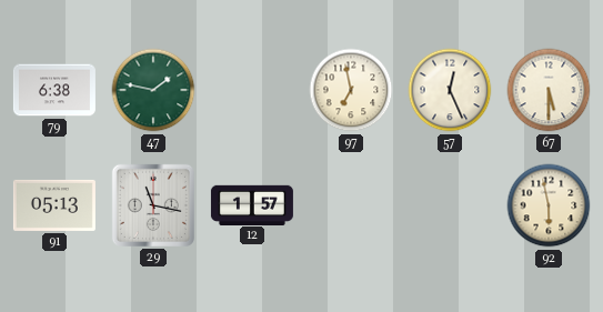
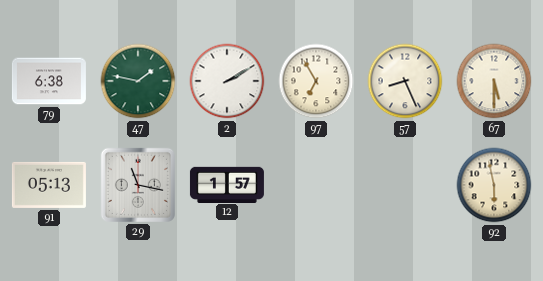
2: none -> 2:10
97: 6:58 -> 6:55
57: 12:26 -> 8:26
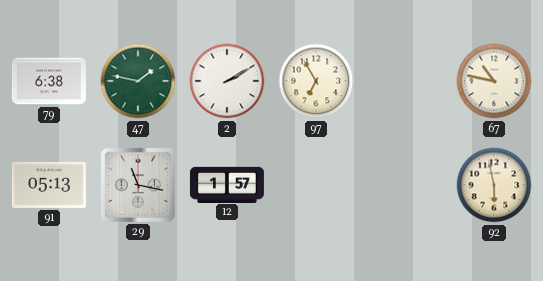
57: 8:26 -> none
67: 5:30 -> 10:47
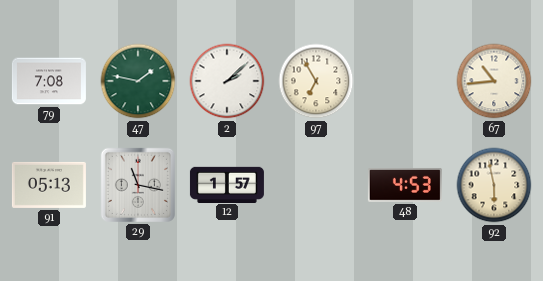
79: 6:38 -> 7:08
2: 2:10 -> 2:08
67: 10:47 -> 10:44
48: none -> 4:53
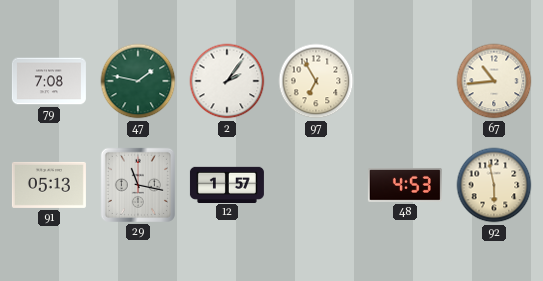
2: 2:08 -> 2:06
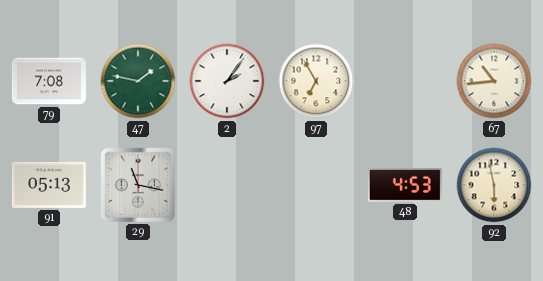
12: 1:57 -> none
